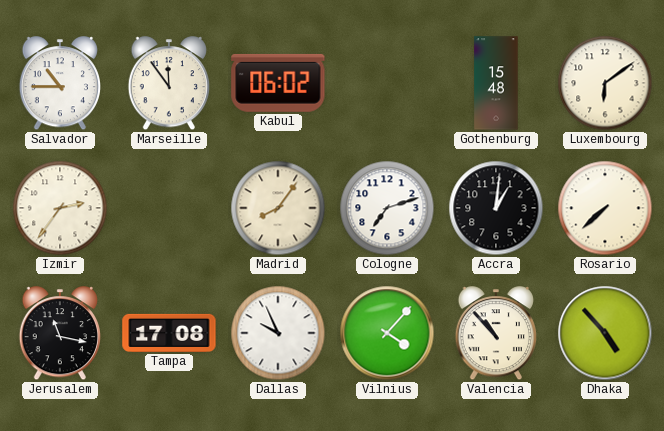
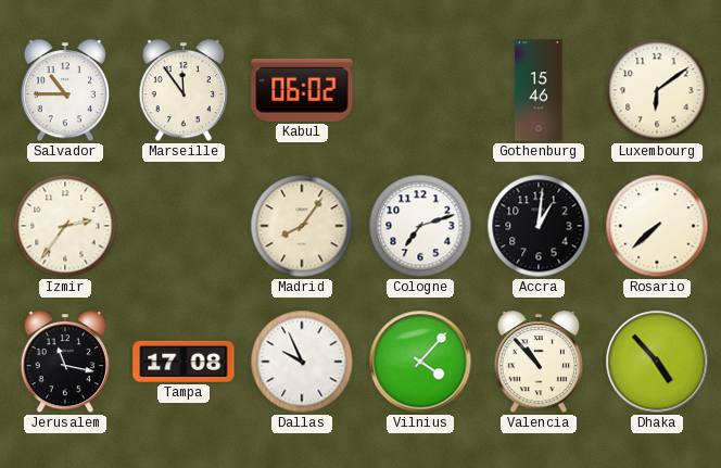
Gothenburg: 15:48 -> 15:46
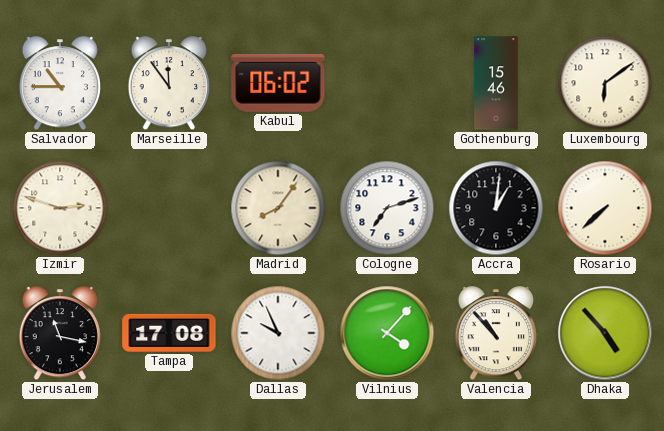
Izmir: 2:36 -> 2:48
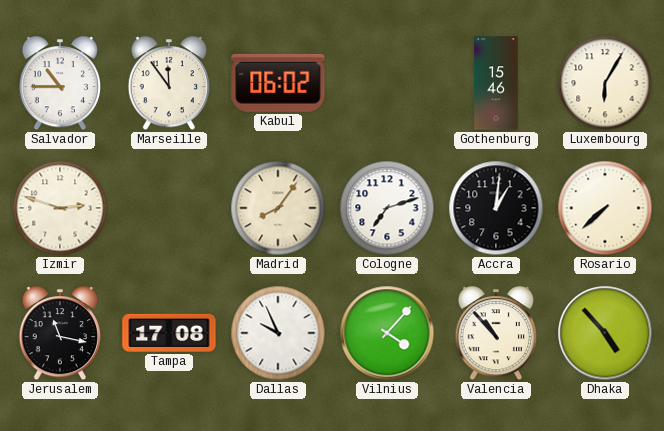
Luxembourg: 6:09 -> 6:05
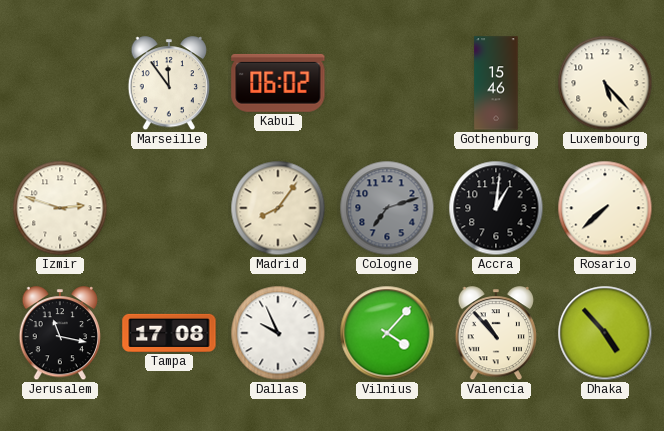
Salvador: 10:45 -> none
Luxembourg: 6:05 -> 5:23
Cologne dial: white -> grey
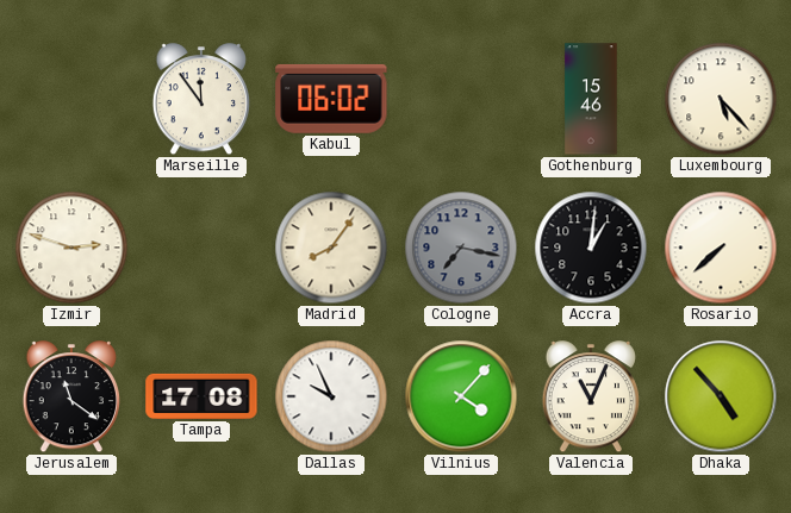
Cologne: 7:12 -> 7:17
Jerusalem: 11:17 -> 11:21
Valencia: 10:53 -> 11:04
